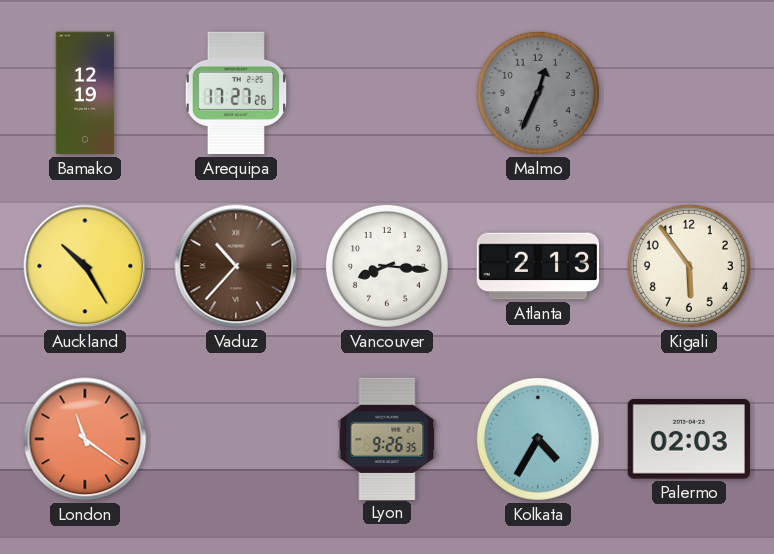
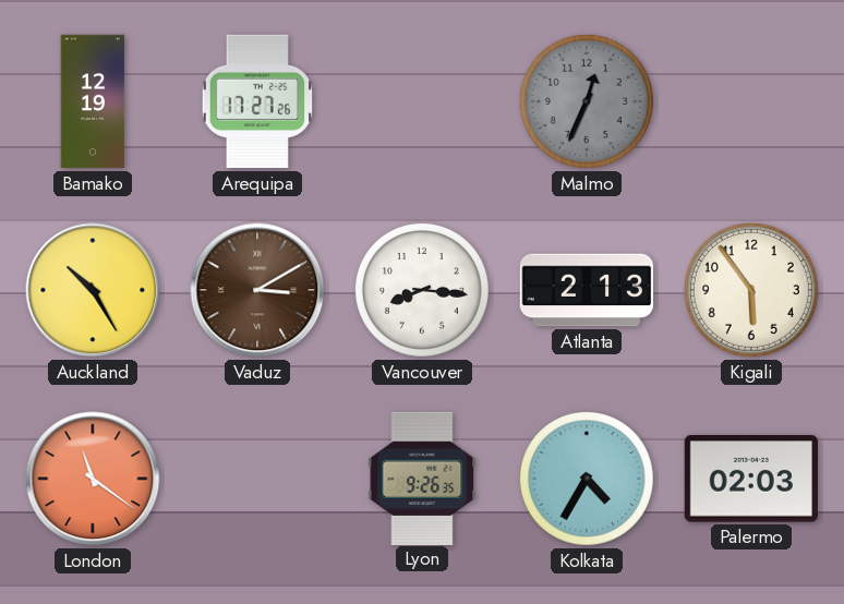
Vaduz: 10:37 -> 3:10
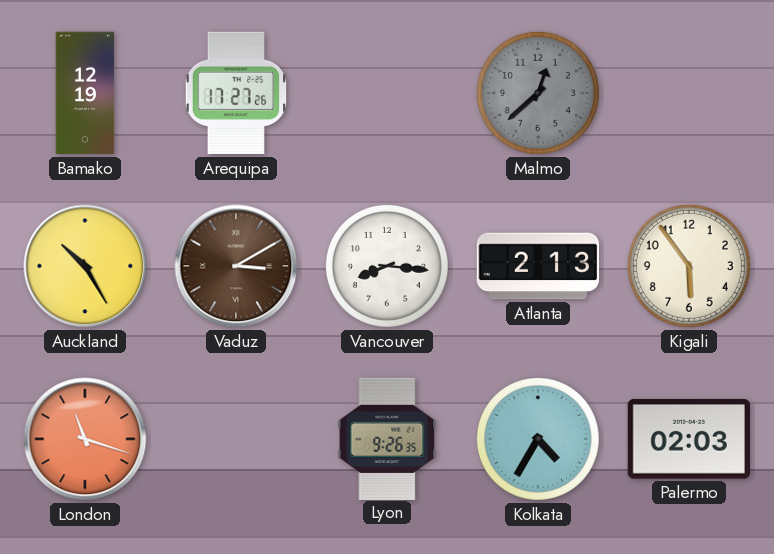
Malmo: 12:34 -> 12:38
London: 11:21 -> 11:18
